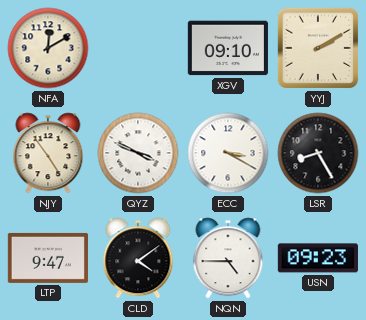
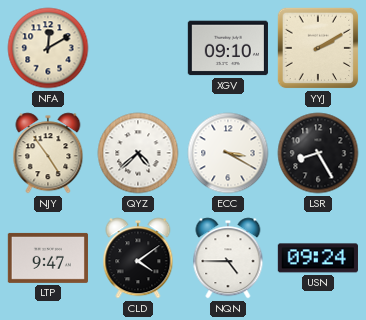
QYZ: 3:49 -> 4:38
USN: 09:23 -> 09:24
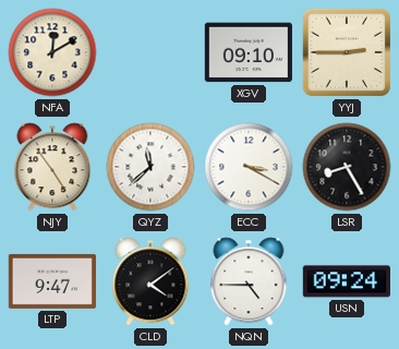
YYJ: 2:10 -> 2:45
QYZ: 4:38 -> 11:38
